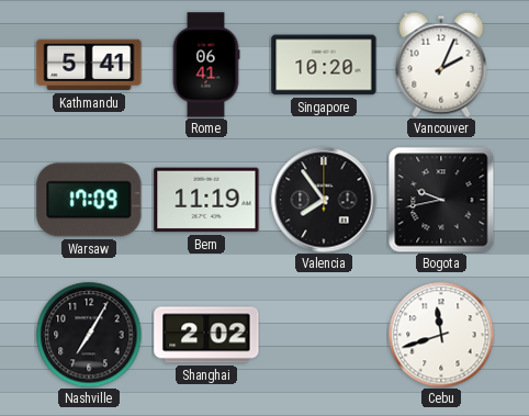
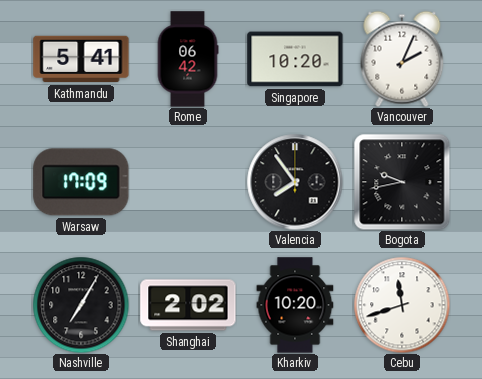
Rome: 06:41 -> 06:42
Bern: 11:19 -> none
Kharkiv: none -> 10:20
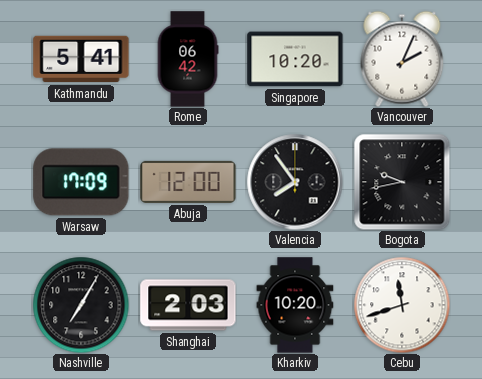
Abuja: none -> 12:00
Shanghai: 2:02 -> 2:03
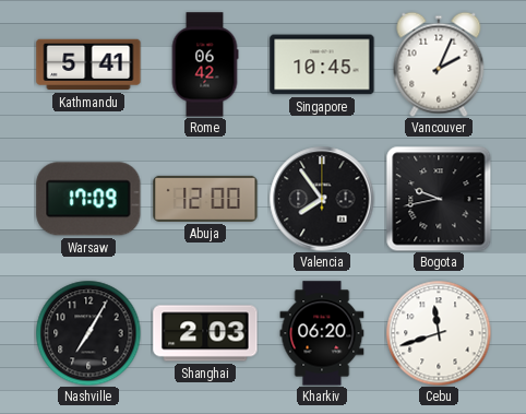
Singapore: 10:20 -> 10:45
Kharkiv: 10:20 -> 06:20
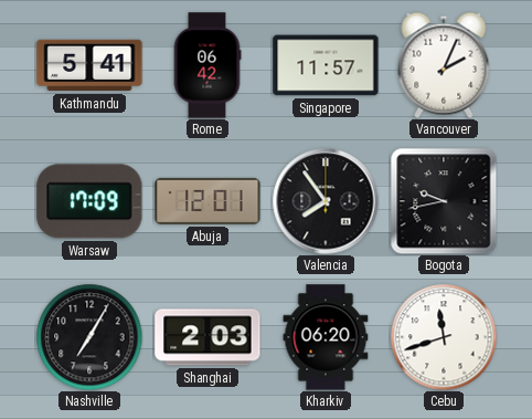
Singapore: 10:45 -> 11:57
Abuja: 12:00 -> 12:01
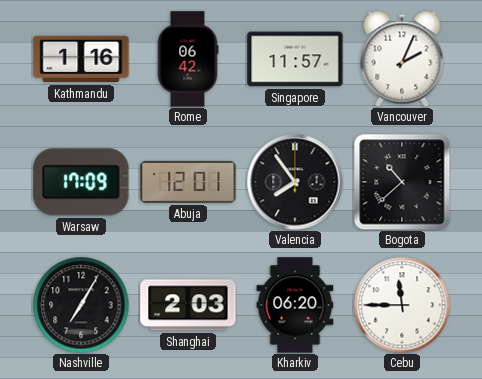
Kathmandu: 5:41 -> 1:16
Bogota: 9:43 -> 10:38
Cebu: 11:42 -> 11:45
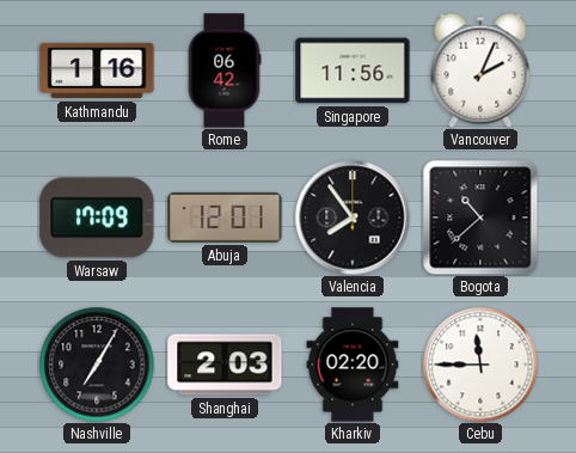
Singapore: 11:57 -> 11:56
Kharkiv: 06:20 -> 02:20
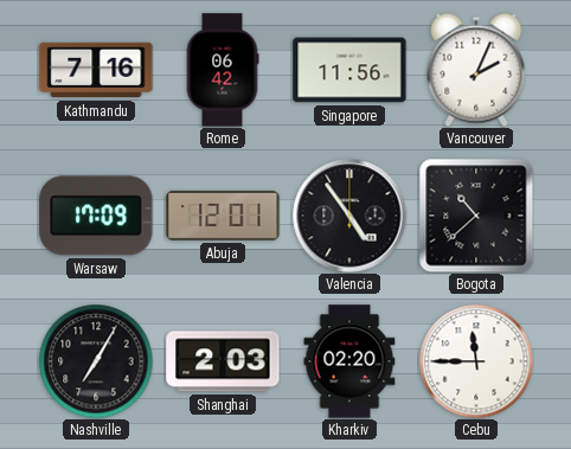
Kathmandu: 1:16 -> 7:16
Valencia: 7:54 -> 4:54
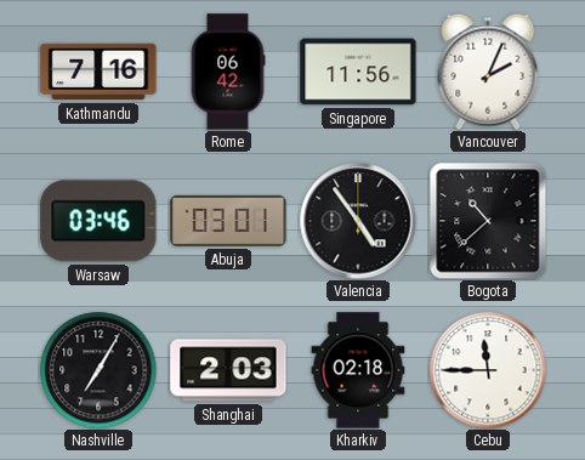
Warsaw: 17:09 -> 03:46
Abuja: 12:01 -> 03:01
Kharkiv: 02:20 -> 02:18
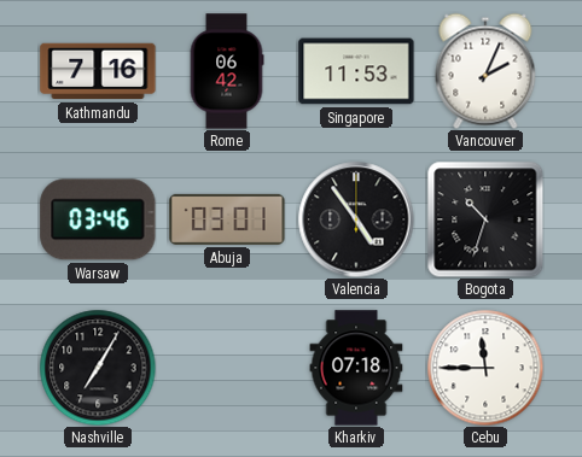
Singapore: 11:56 -> 11:53
Bogota: 10:38 -> 10:33
Shanghai: 2:03 -> none
Kharkiv: 02:18 -> 07:18
